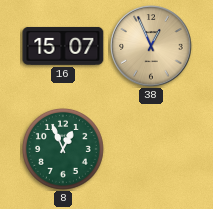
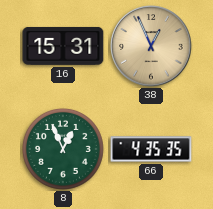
16: 15:07 -> 15:31
66: none -> 4:35
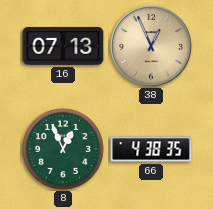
16: 15:31 -> 07:13
66: 4:35 -> 4:38
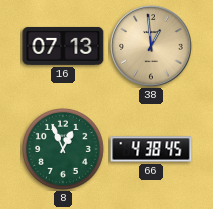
38: 12:56 -> 12:59
66: 4:38:35 -> 4:38:45
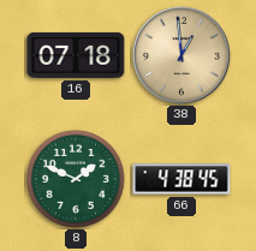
16: 07:13 -> 07:18
8: 12:56 -> 1:49
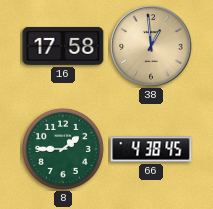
16: 07:18 -> 17:58
8: 1:49 -> 1:45
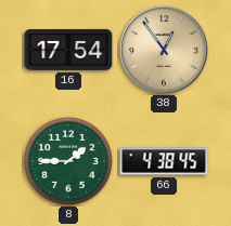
16: 17:58 -> 17:54
38: 12:59 -> 12:54
